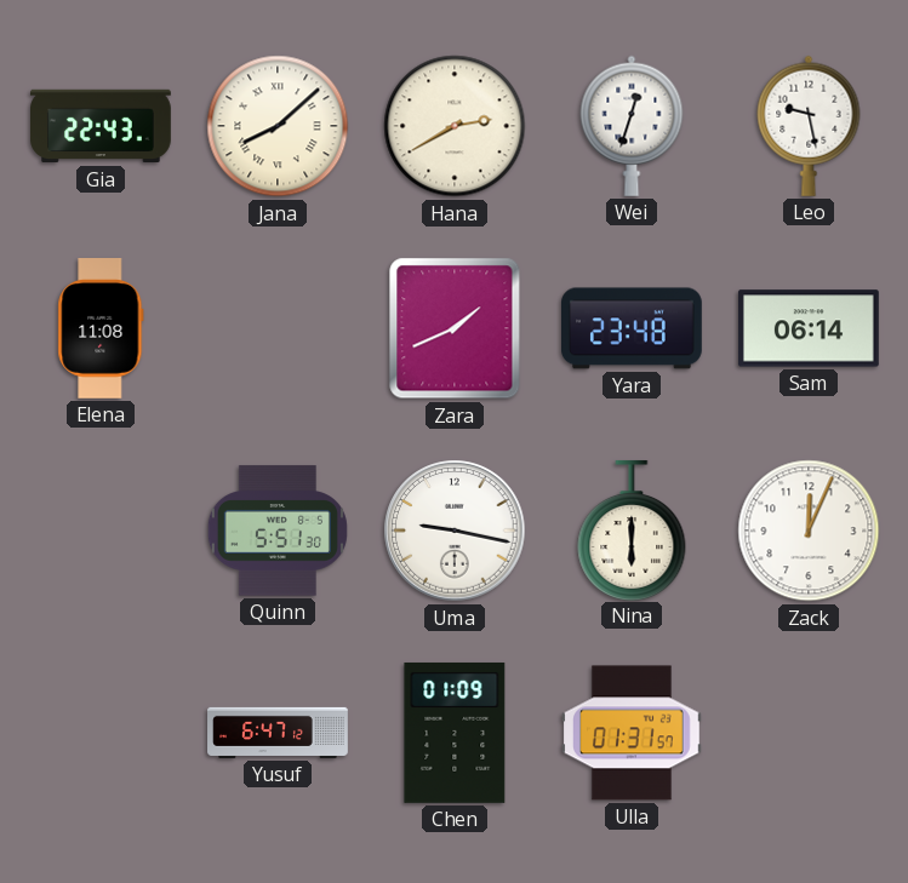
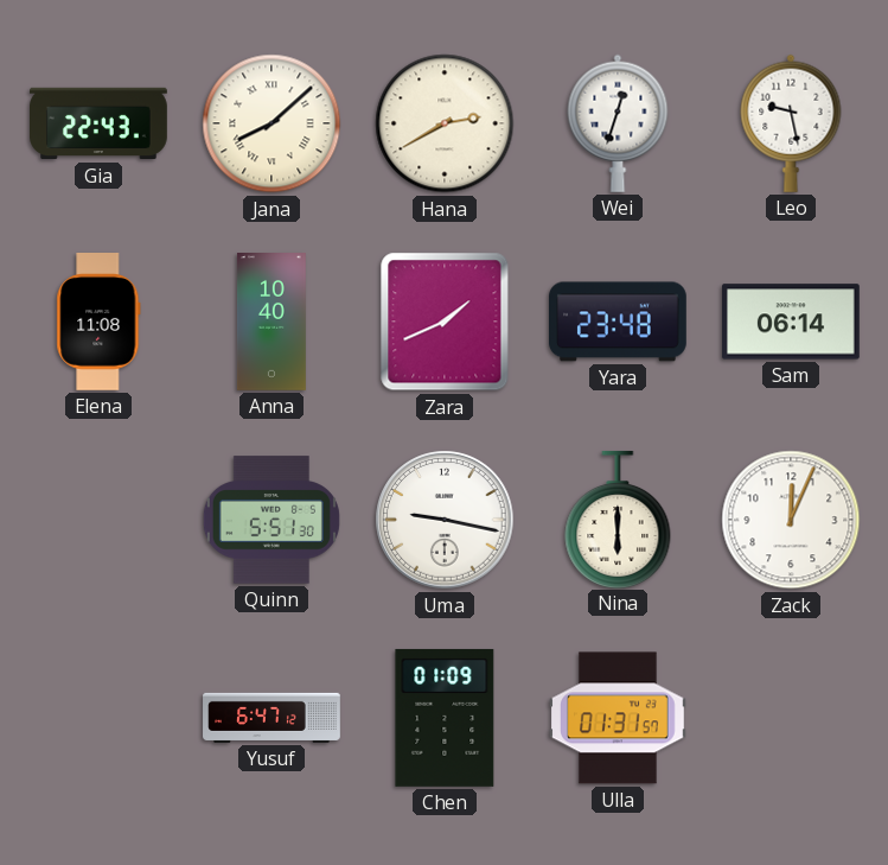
Anna: none -> 10:40
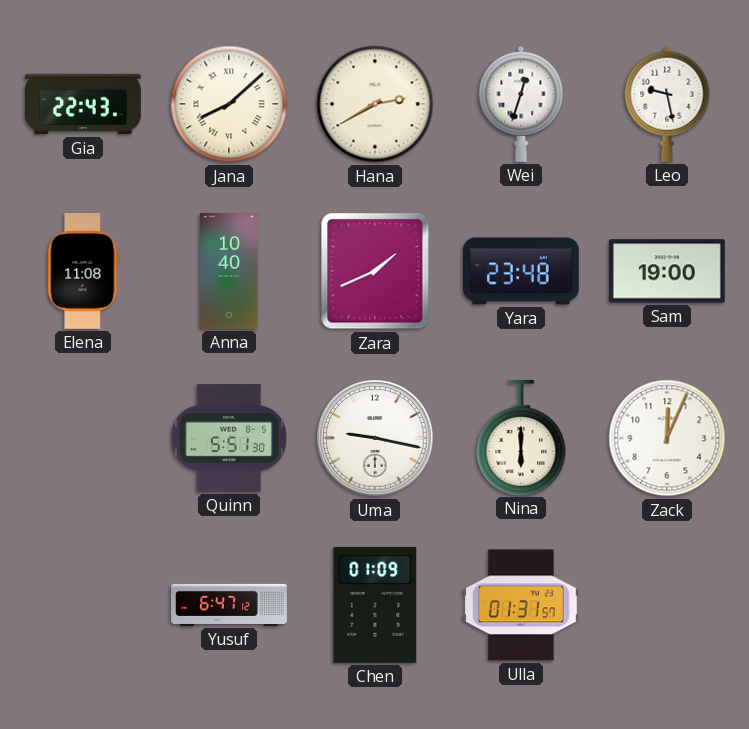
Sam: 06:14 -> 19:00
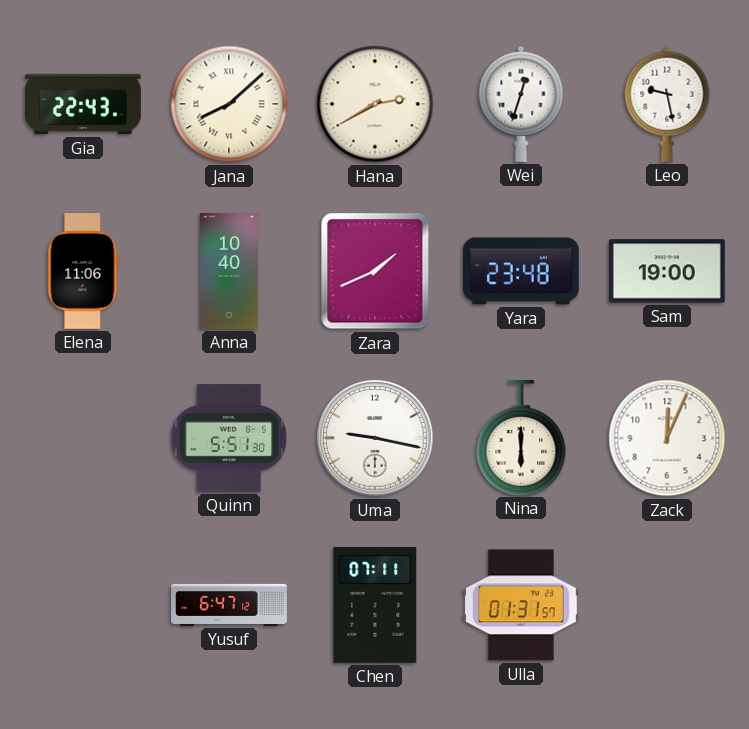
Elena: 11:08 -> 11:06
Chen: 01:09 -> 07:11
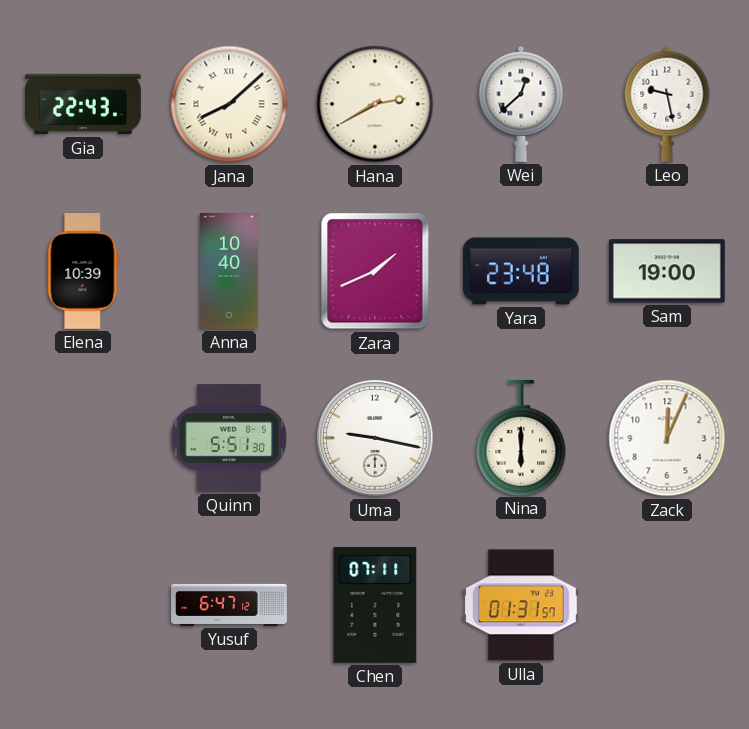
Wei: 12:33 -> 12:38
Elena: 11:06 -> 10:39
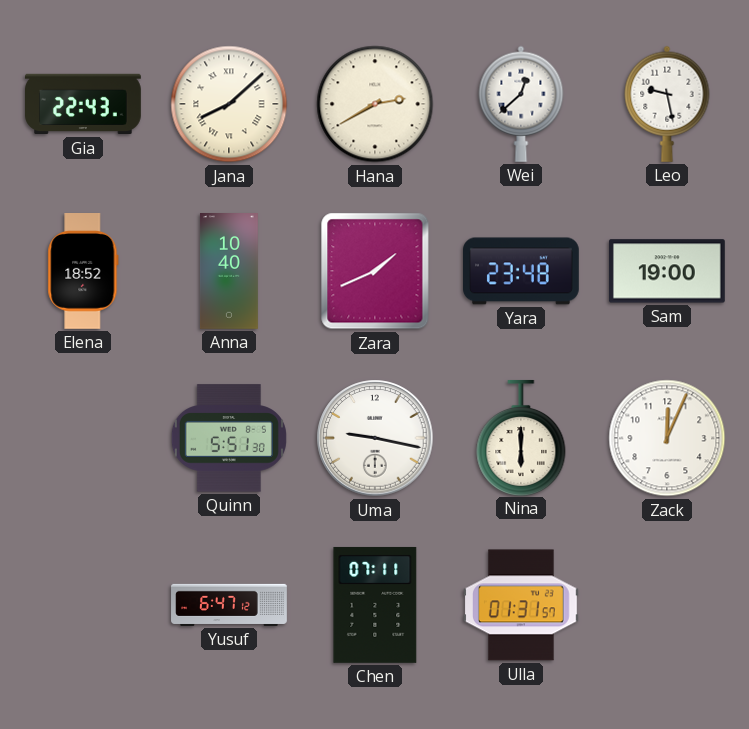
Elena: 10:39 -> 18:52
